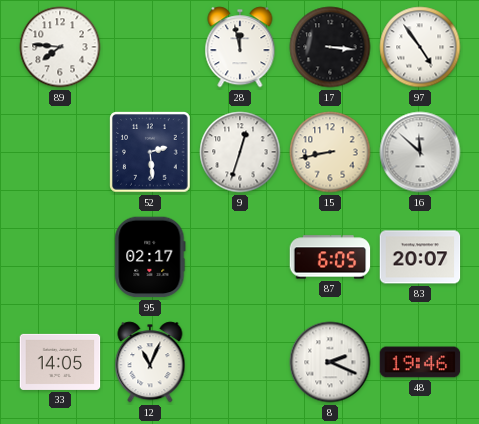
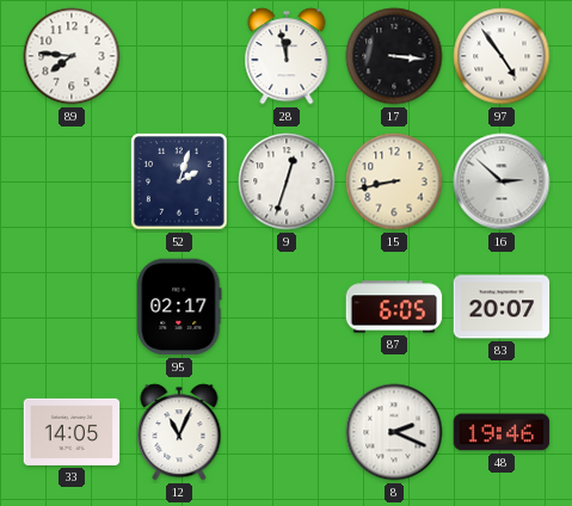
52: 2:29 -> 2:03
16: 11:52 -> 2:52
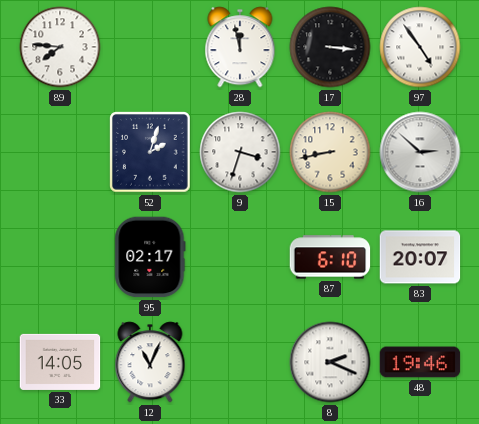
9: 12:33 -> 3:33
87: 6:05 -> 6:10
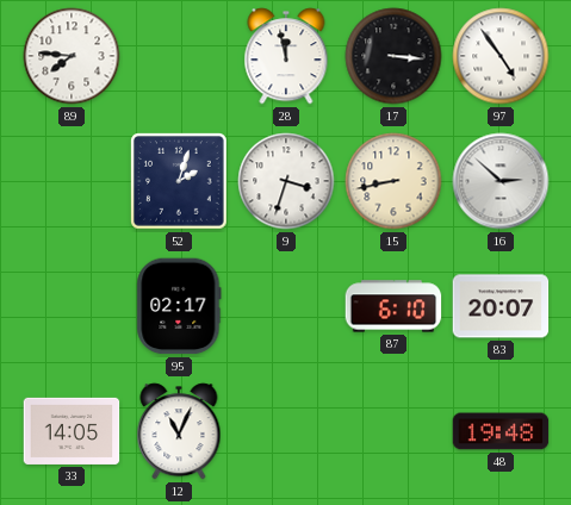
8: 2:19 -> none
48: 19:46 -> 19:48
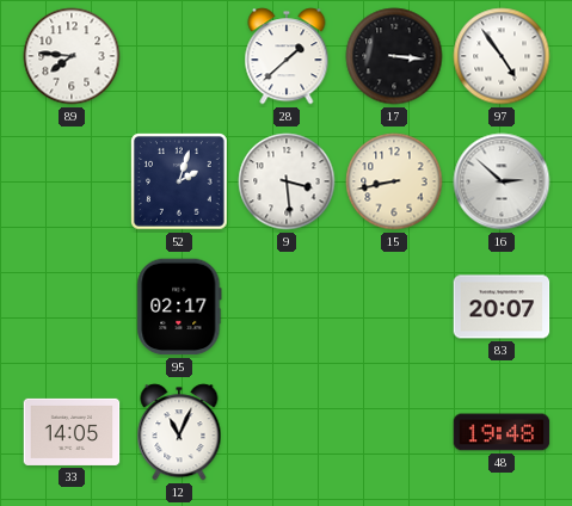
28: 11:58 -> 1:38
9: 3:33 -> 3:29
87: 6:10 -> none
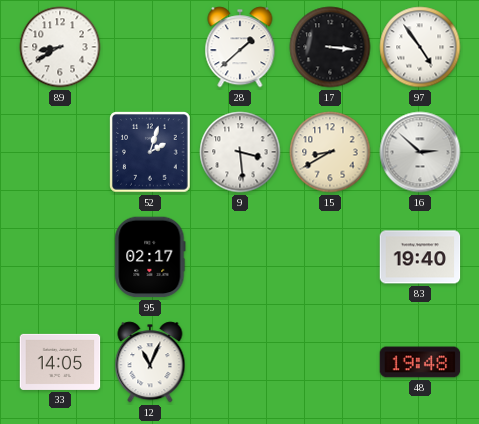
89: 7:46 -> 8:40
15: 8:43 -> 8:40
83: 20:07 -> 19:40
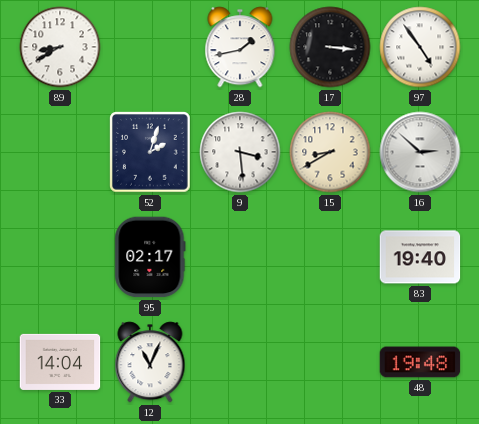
28: 1:38 -> 1:43
33: 14:05 -> 14:04
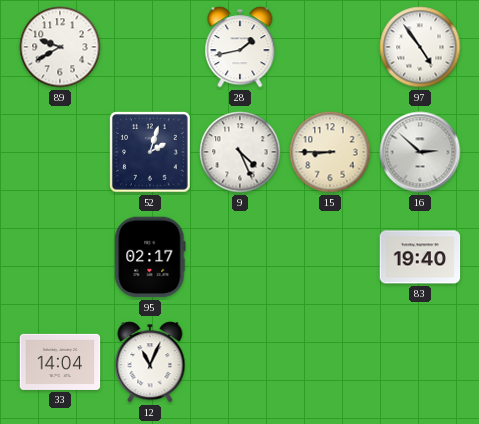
89: 8:40 -> 9:40
17: 3:16 -> none
9: 3:29 -> 4:26
15: 8:40 -> 8:45
48: 19:48 -> none
